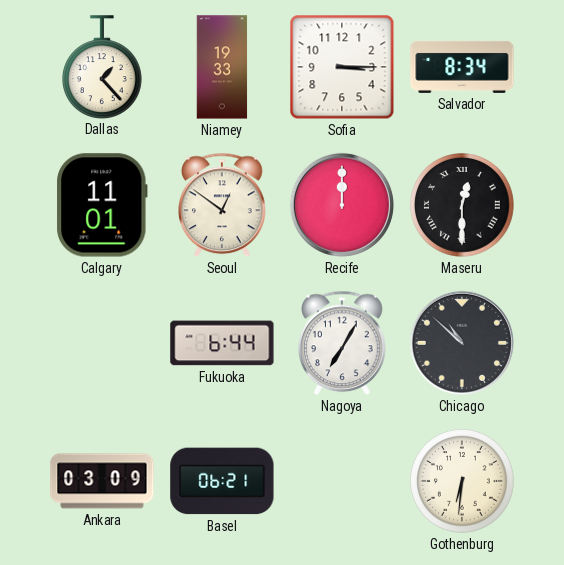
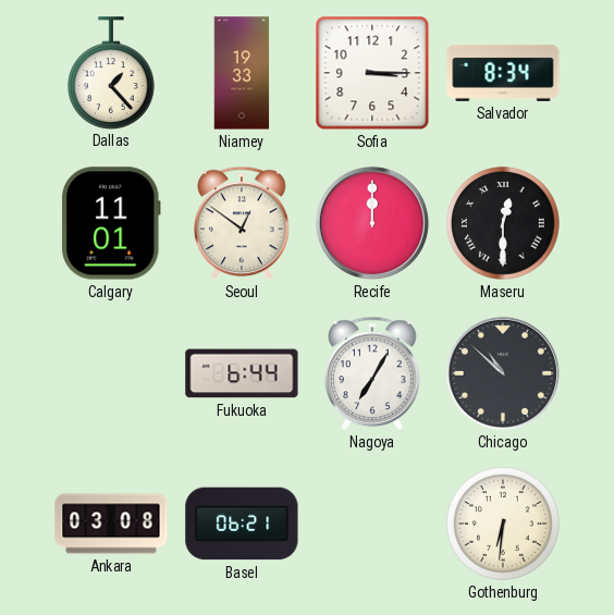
Ankara: 03:09 -> 03:08
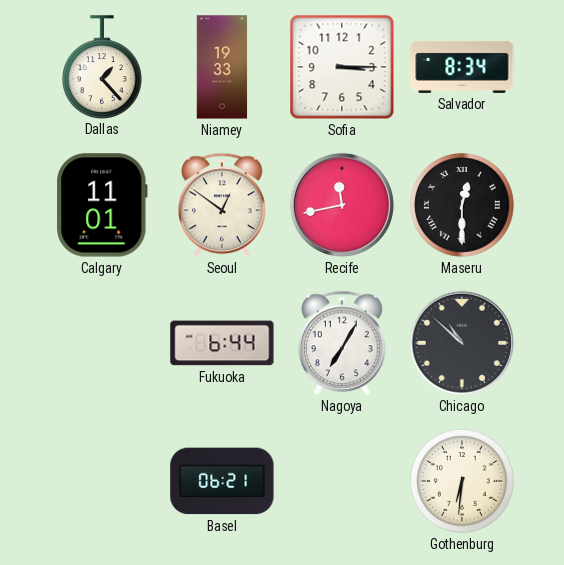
Recife: 12:00 -> 11:43
Ankara: 03:08 -> none
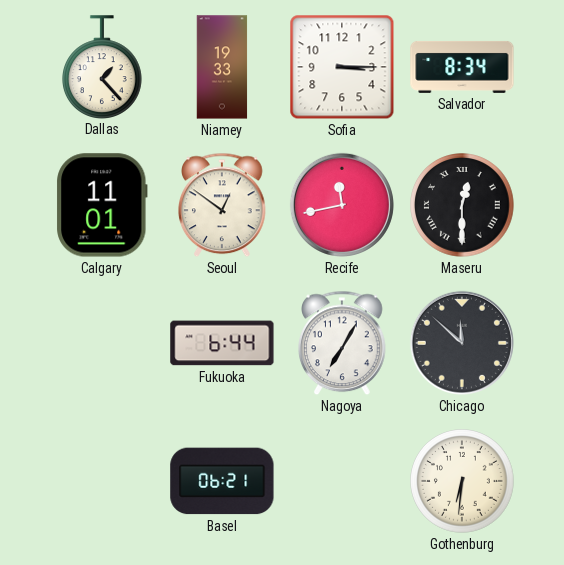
Chicago: 10:52 -> 11:52
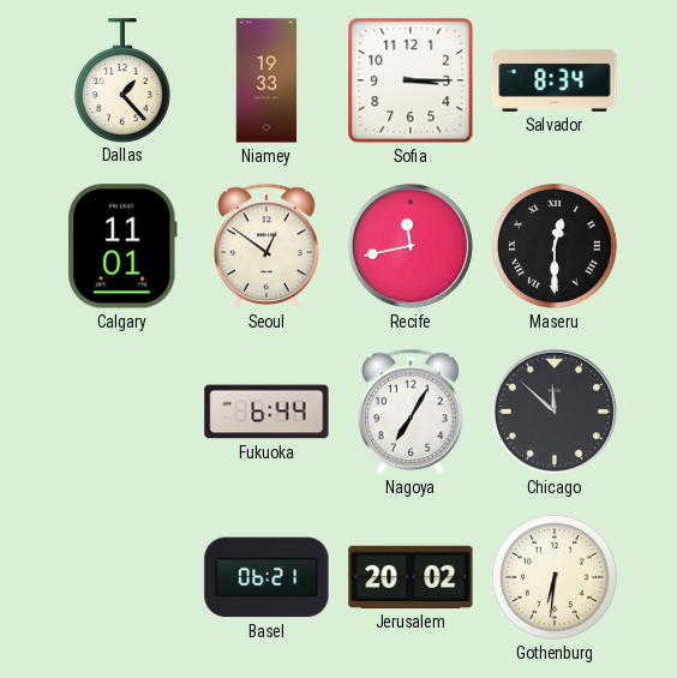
Jerusalem: none -> 20:02
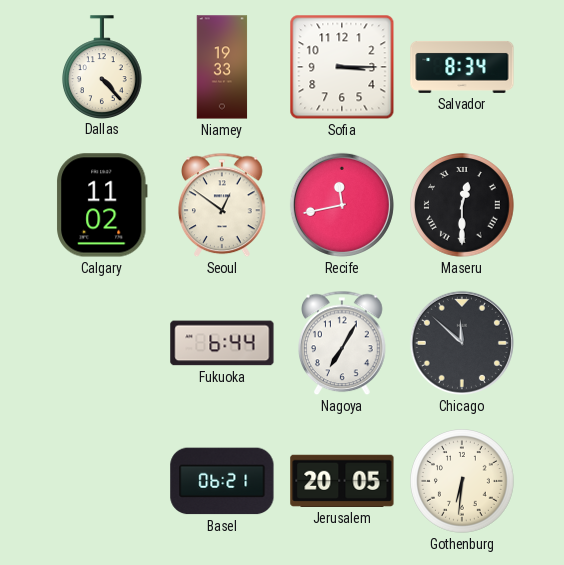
Dallas: 1:23 -> 4:23
Calgary: 11:01 -> 11:02
Jerusalem: 20:02 -> 20:05
